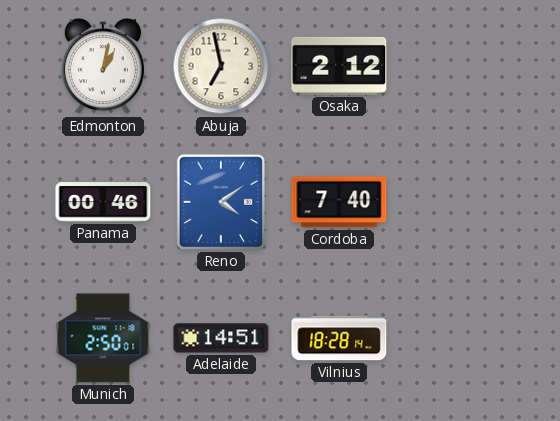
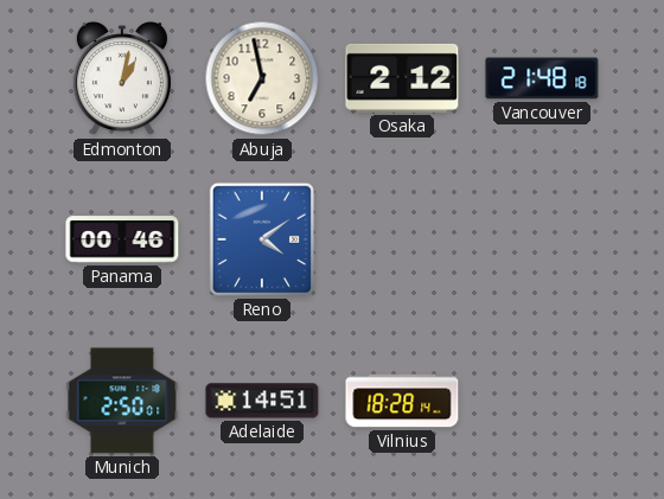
Vancouver: none -> 21:48
Cordoba: 7:40 -> none
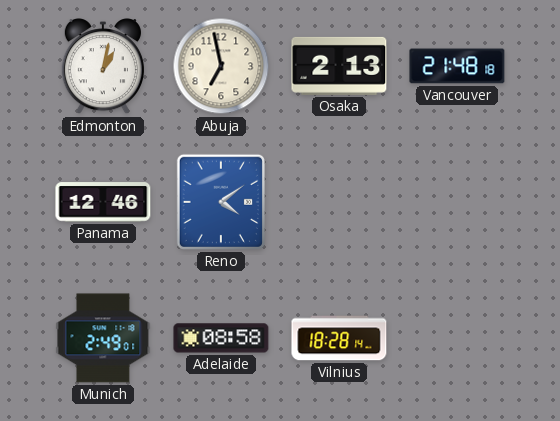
Osaka: 2:12 -> 2:13
Panama: 00:46 -> 12:46
Munich: 2:50 -> 2:49
Adelaide: 14:51 -> 08:58
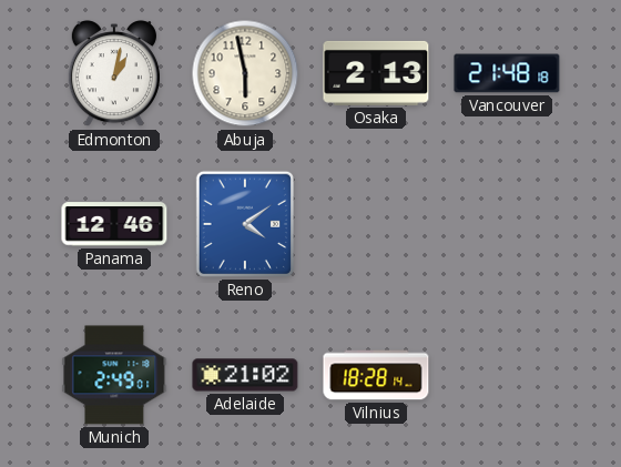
Abuja: 6:58 -> 5:58
Adelaide: 08:58 -> 21:02
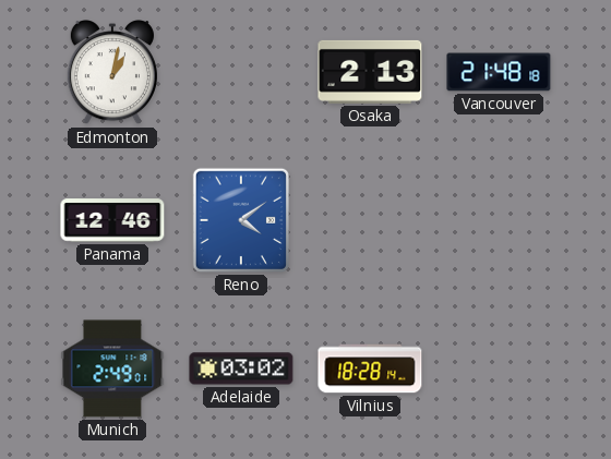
Abuja: 5:58 -> none
Adelaide: 21:02 -> 03:02
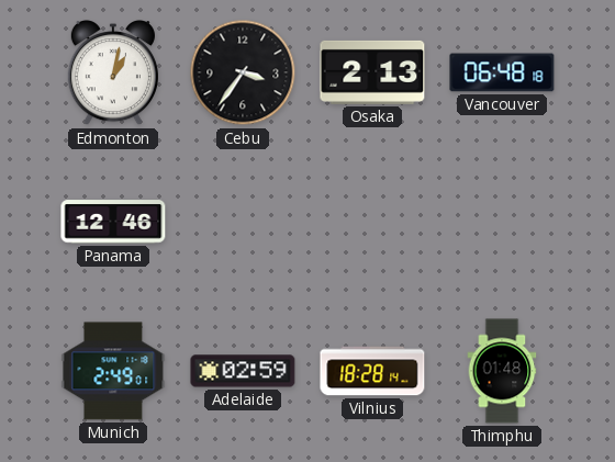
Cebu: none -> 3:36
Vancouver: 21:48 -> 06:48
Reno: 4:09 -> none
Adelaide: 03:02 -> 02:59
Thimphu: none -> 01:48
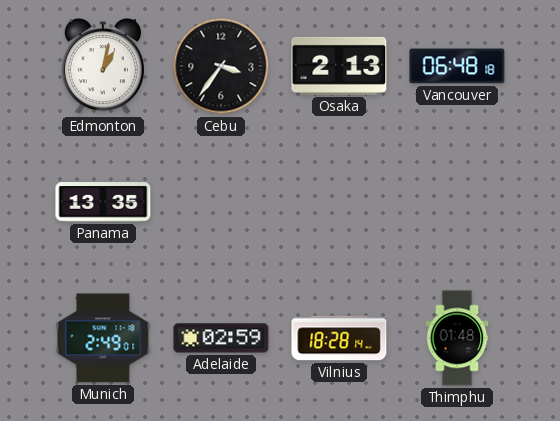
Panama: 12:46 -> 13:35
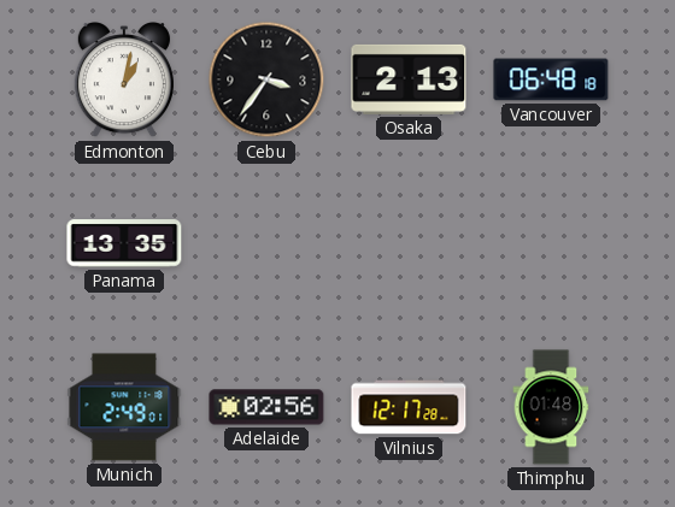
Adelaide: 02:59 -> 02:56
Vilnius: 18:28 -> 12:17
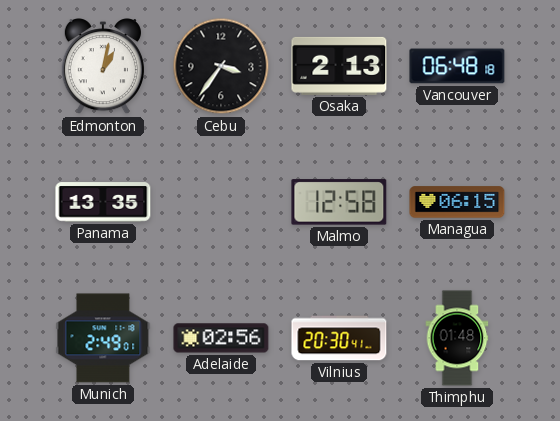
Malmo: none -> 12:58
Managua: none -> 06:15
Vilnius: 12:17 -> 20:30
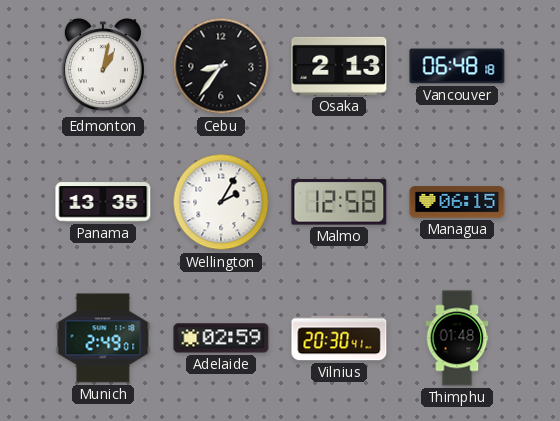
Cebu: 3:36 -> 8:36
Wellington: none -> 2:05
Adelaide: 02:56 -> 02:59
